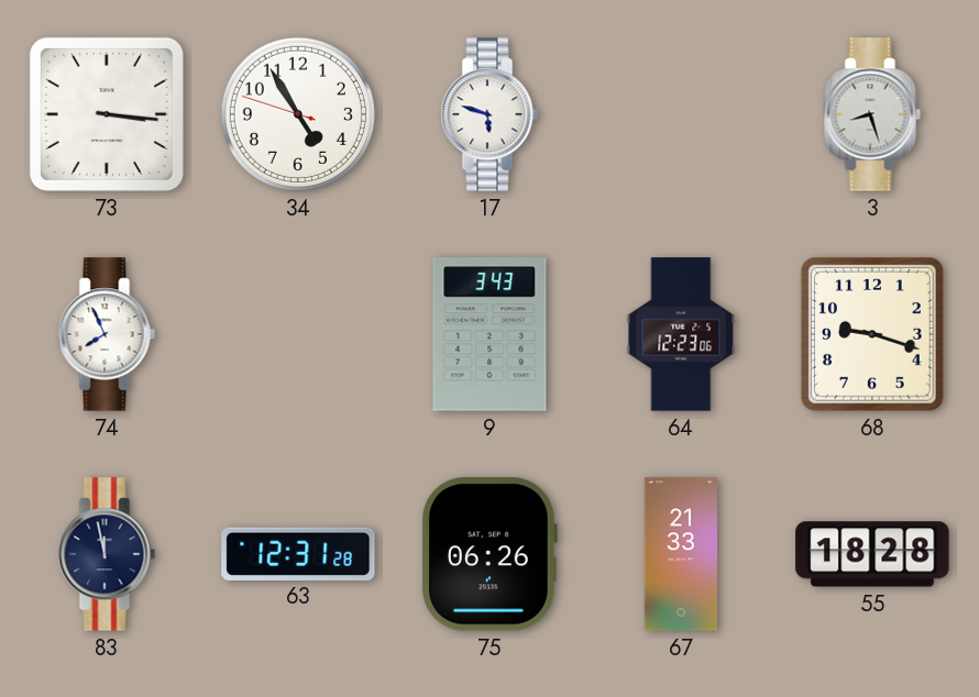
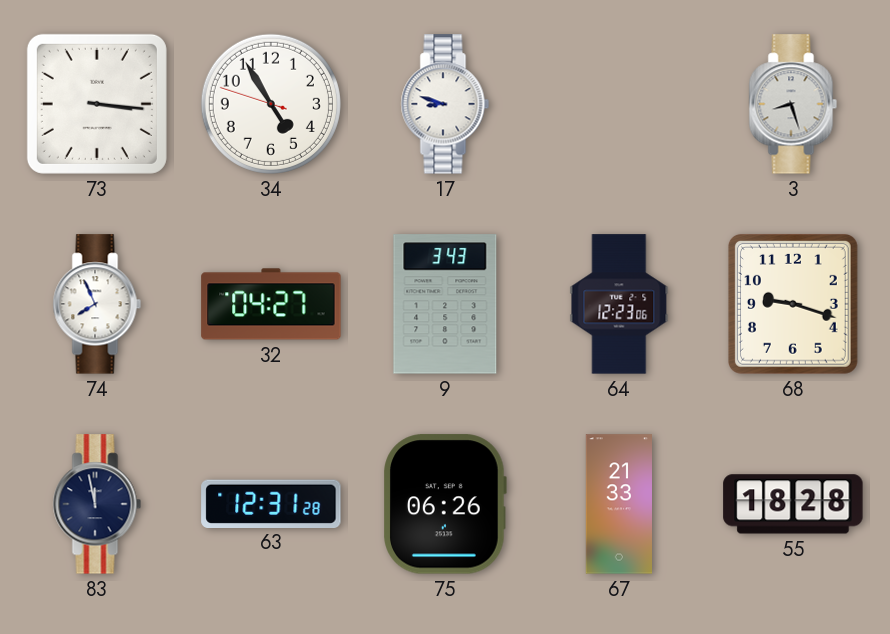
17: 5:48 -> 8:48
32: none -> 04:27
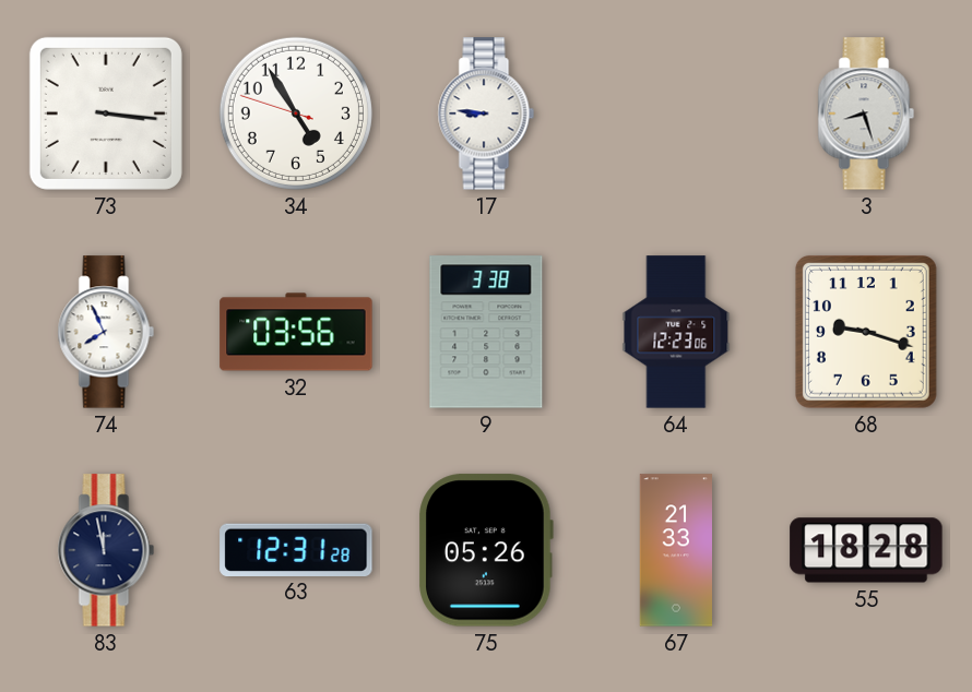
17: 8:48 -> 8:46
32: 04:27 -> 03:56
9: 3:43 -> 3:38
75: 06:26 -> 05:26
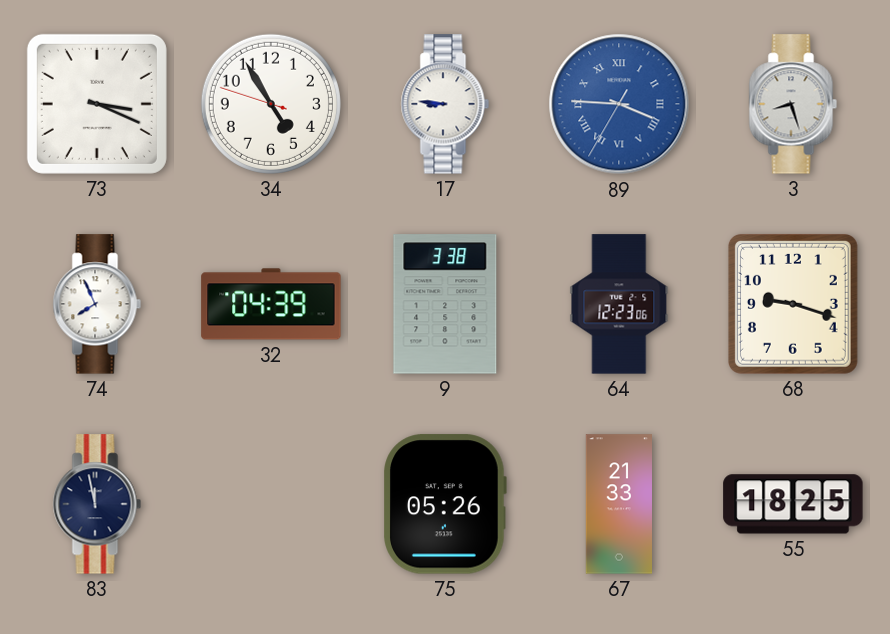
73: 3:16 -> 3:19
89: none -> 3:45
32: 03:56 -> 04:39
63: 12:31 -> none
55: 18:28 -> 18:25
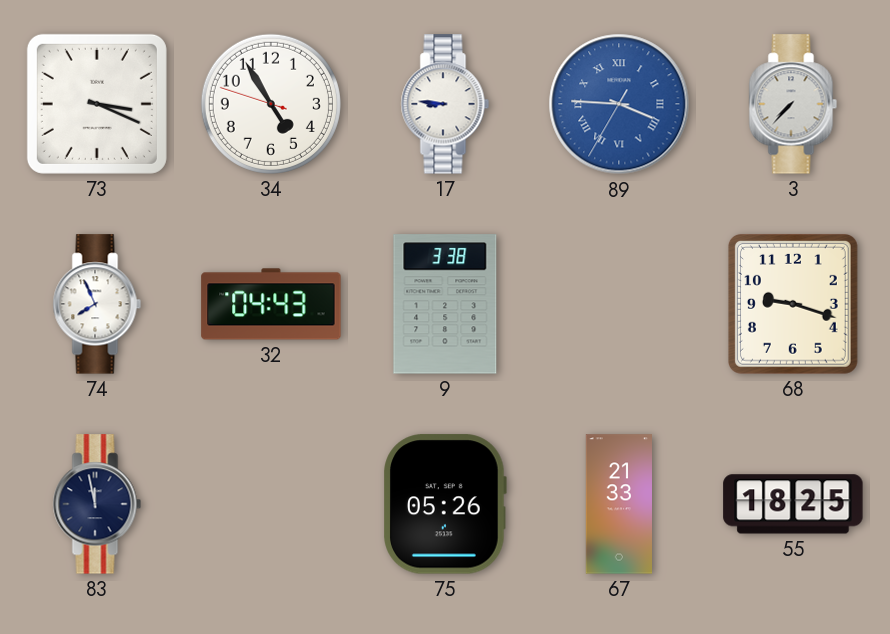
3: 8:27 -> 7:37
32: 04:39 -> 04:43
64: 12:23 -> none
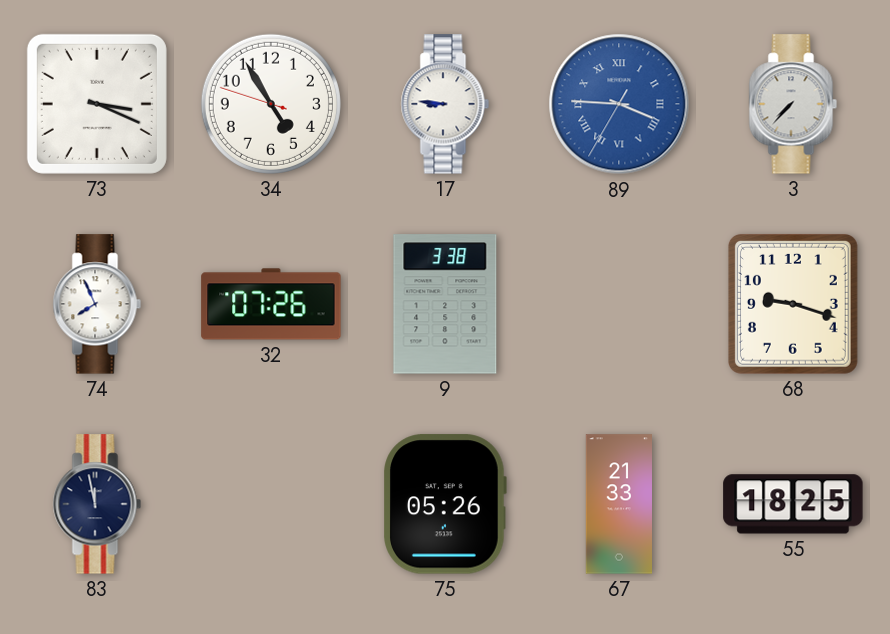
32: 04:43 -> 07:26
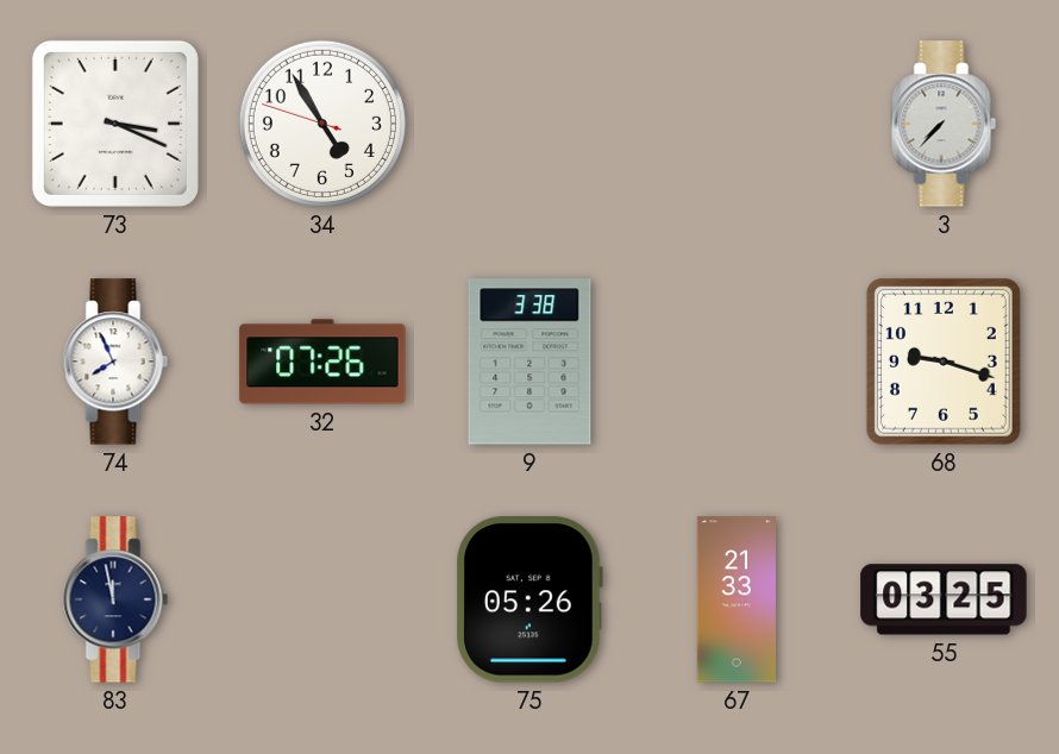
17: 8:46 -> none
89: 3:45 -> none
55: 18:25 -> 03:25
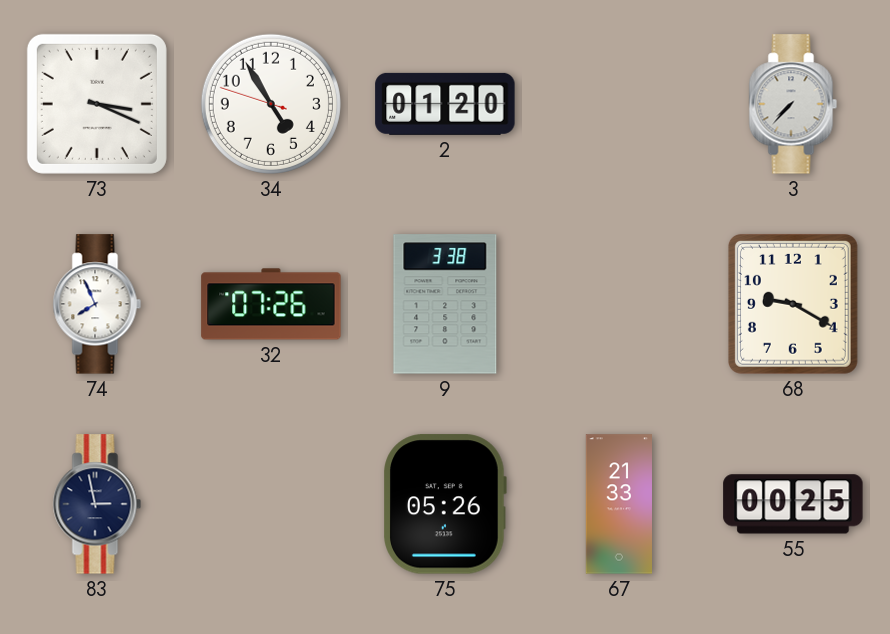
2: none -> 01:20
68: 9:18 -> 9:20
83: 11:58 -> 2:58
55: 03:25 -> 00:25
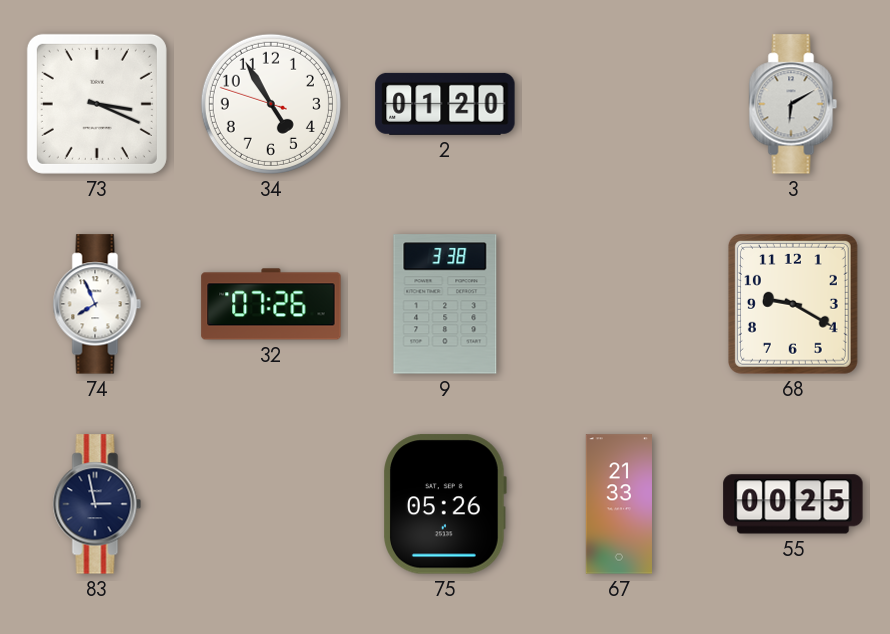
3: 7:37 -> 6:10
